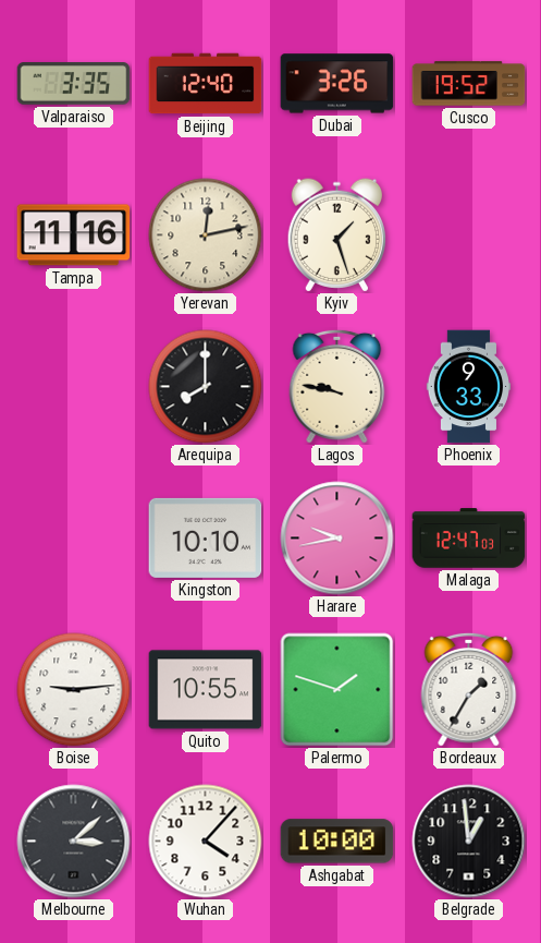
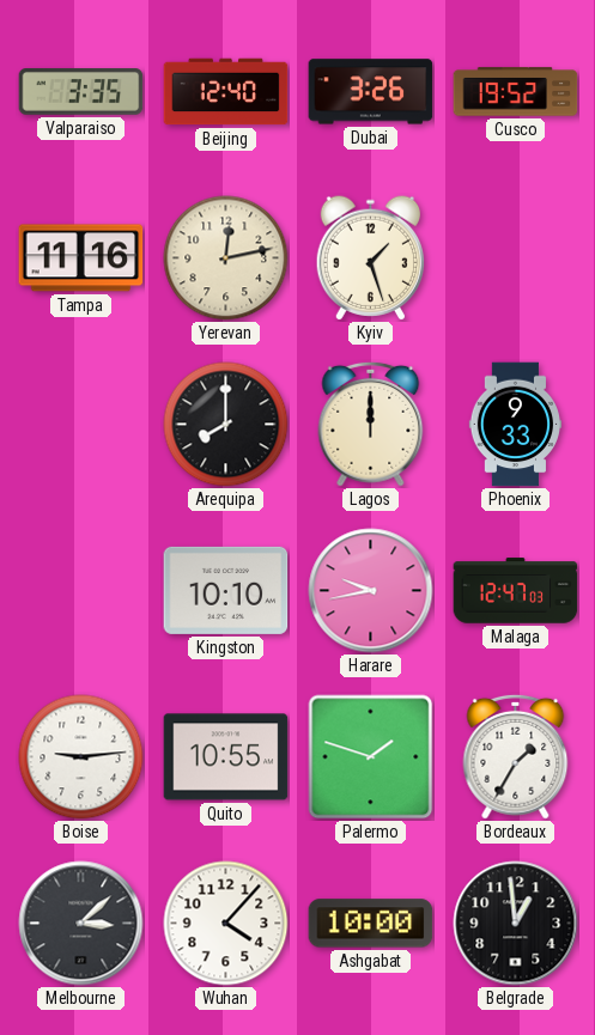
Lagos: 9:47 -> 12:00
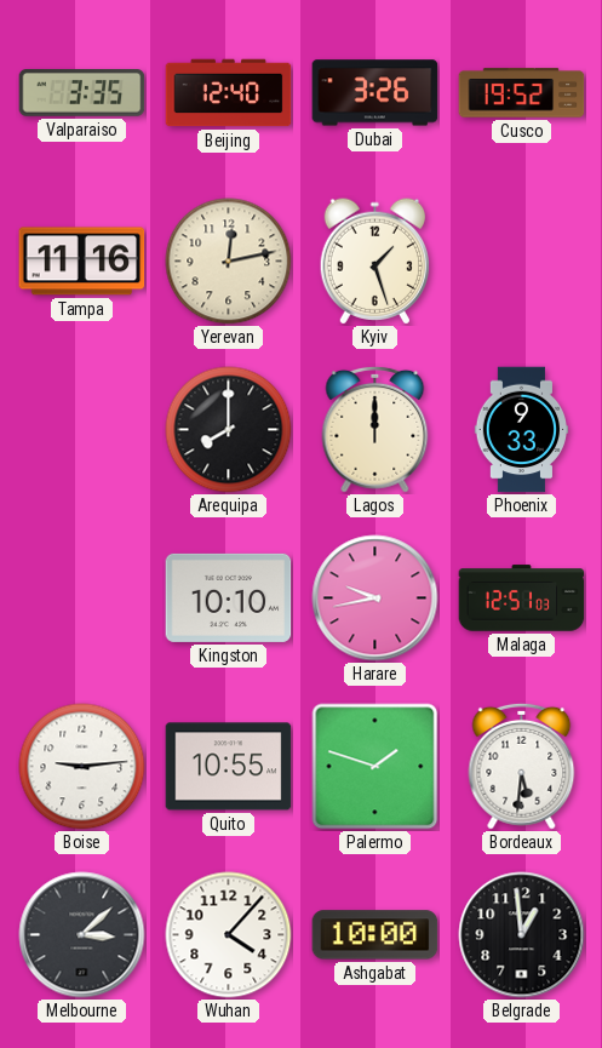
Malaga: 12:47 -> 12:51
Bordeaux: 1:35 -> 5:31
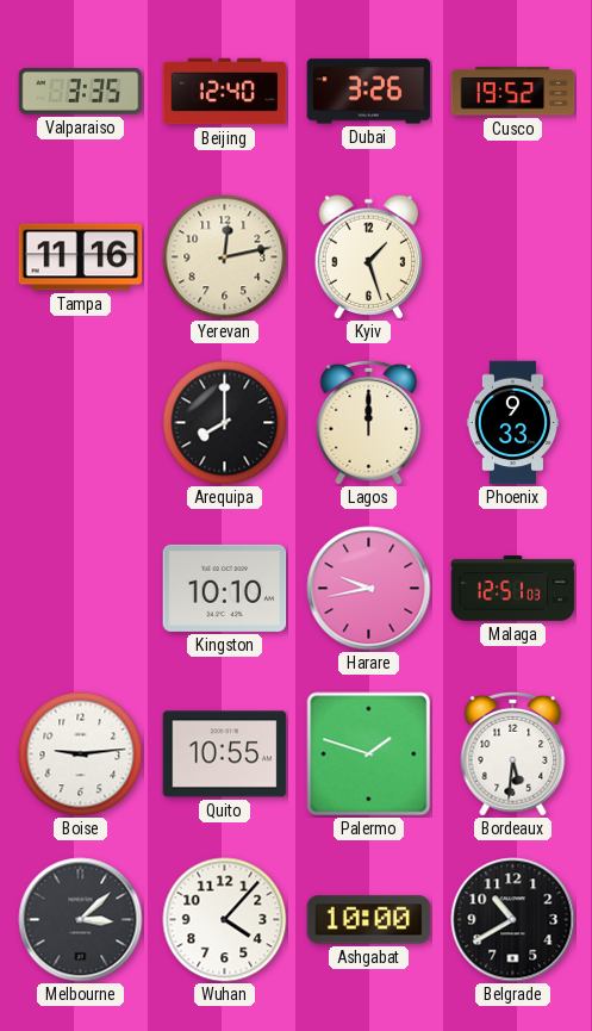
Belgrade: 12:59 -> 10:40
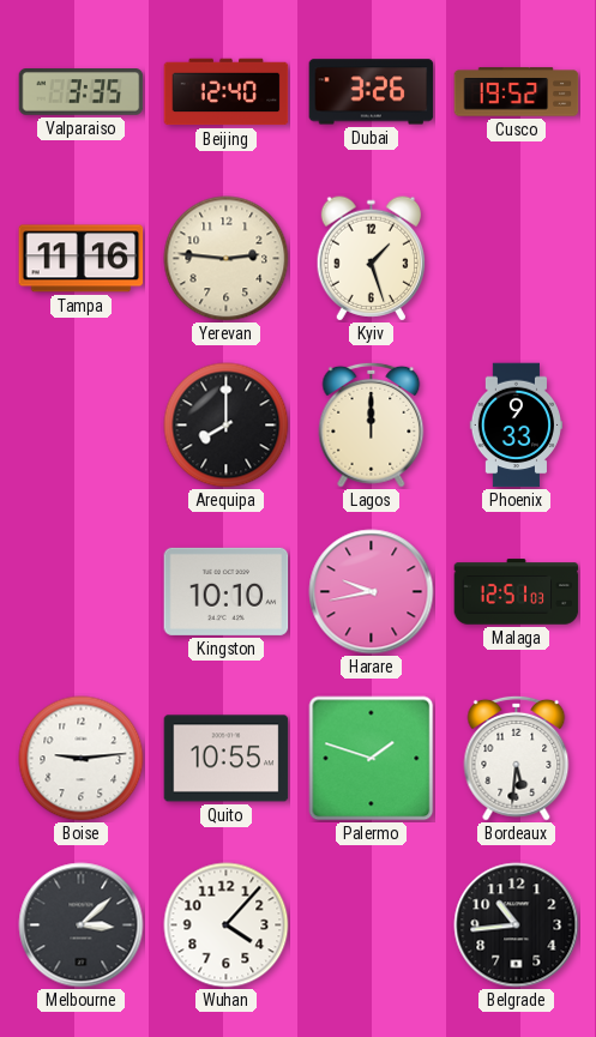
Yerevan: 12:13 -> 2:46
Ashgabat: 10:00 -> none
Belgrade: 10:40 -> 10:44
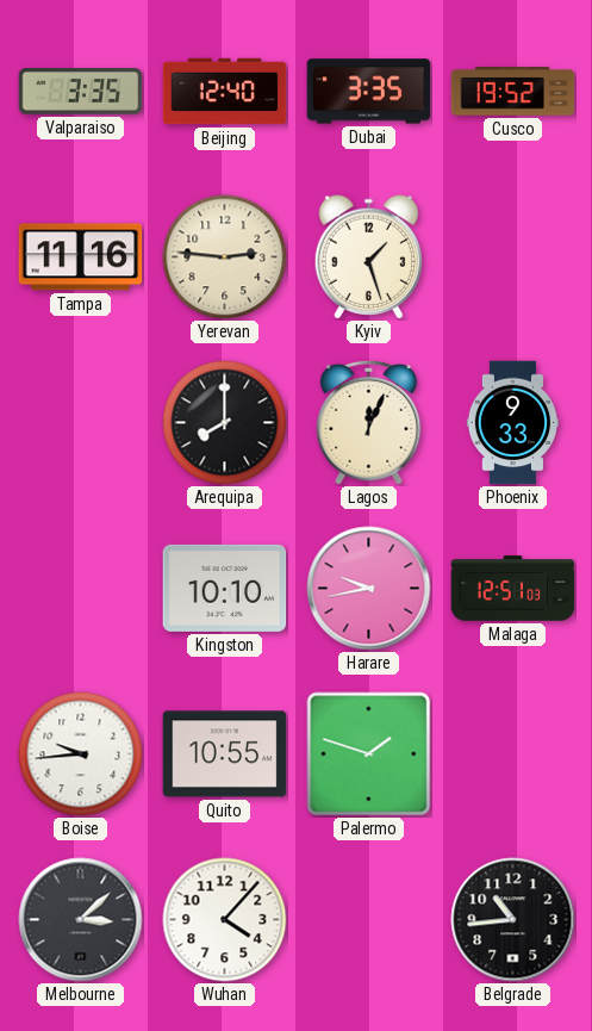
Dubai: 3:26 -> 3:35
Lagos: 12:00 -> 12:04
Boise: 9:14 -> 9:44
Bordeaux: 5:31 -> none
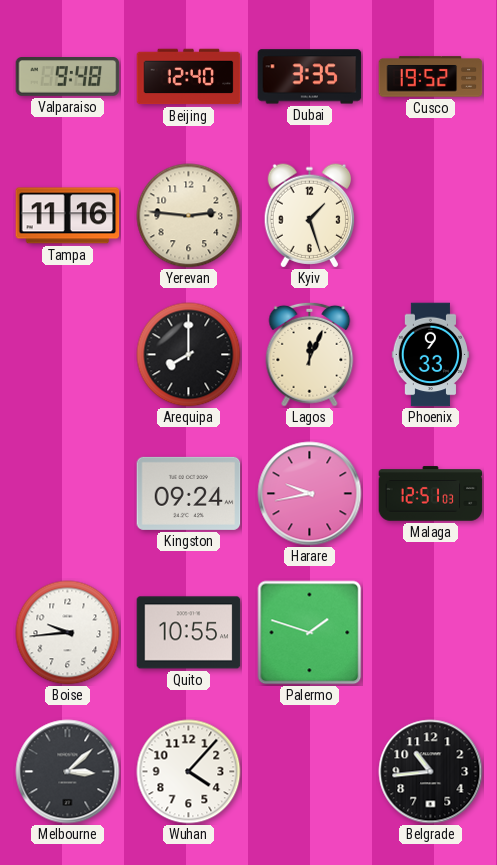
Valparaiso: 3:35 -> 9:48
Kingston: 10:10 -> 09:24
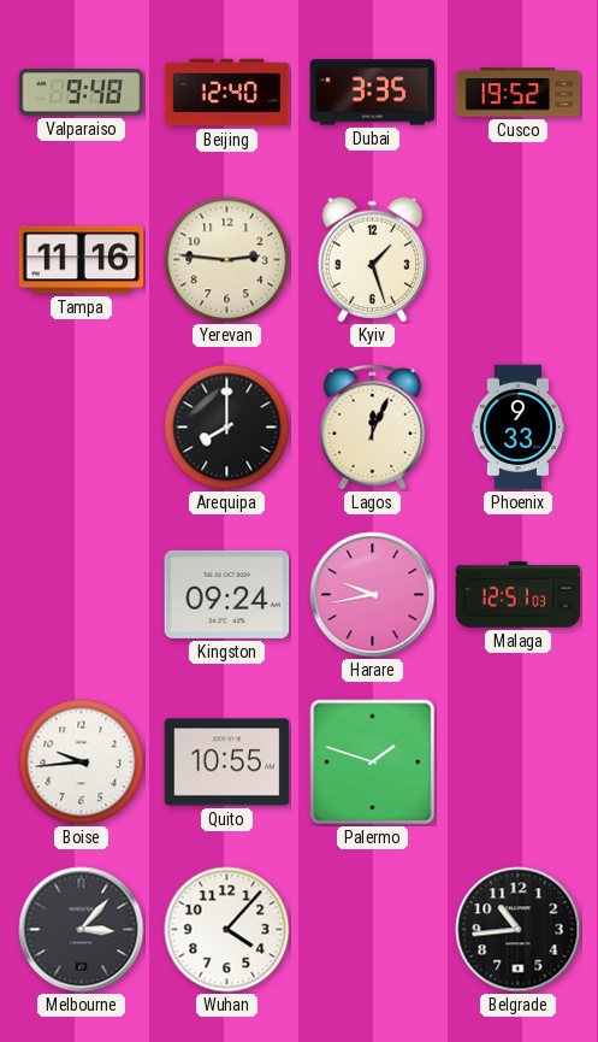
Melbourne: 3:08 -> 3:07
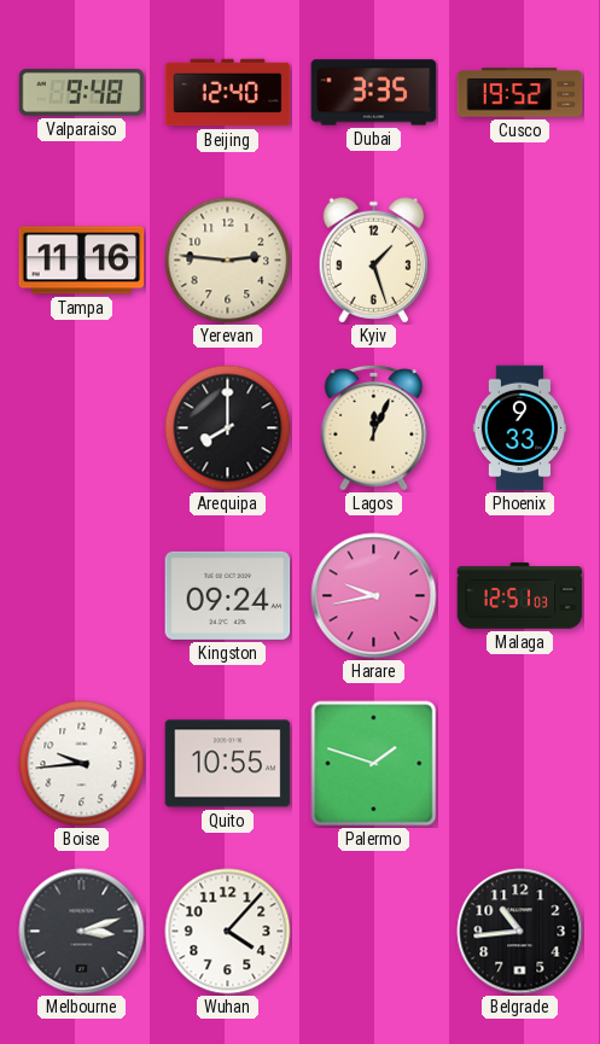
Melbourne: 3:07 -> 3:12
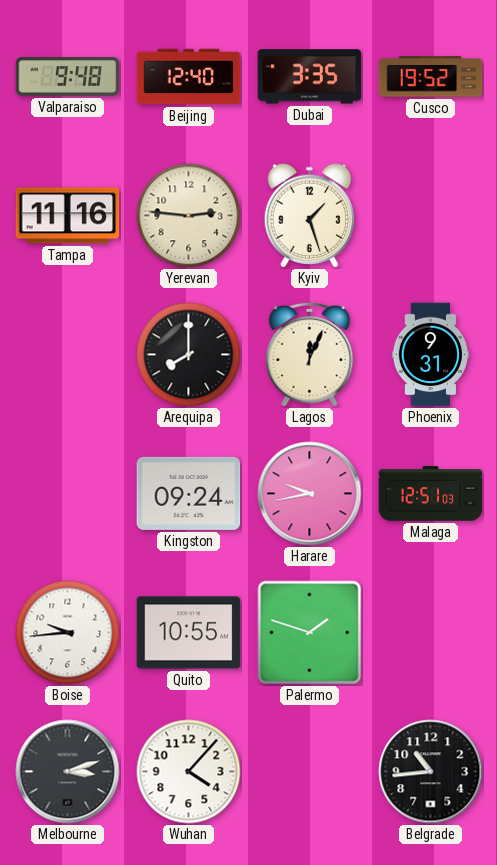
Phoenix: 9:33 -> 9:31
